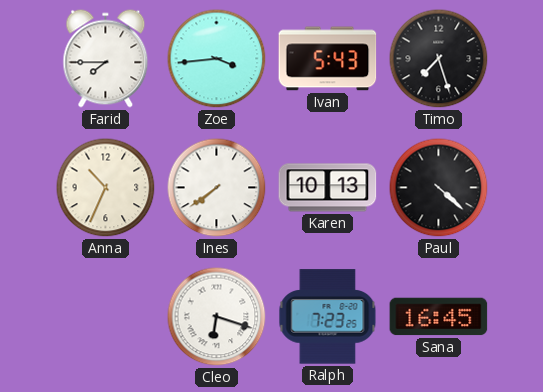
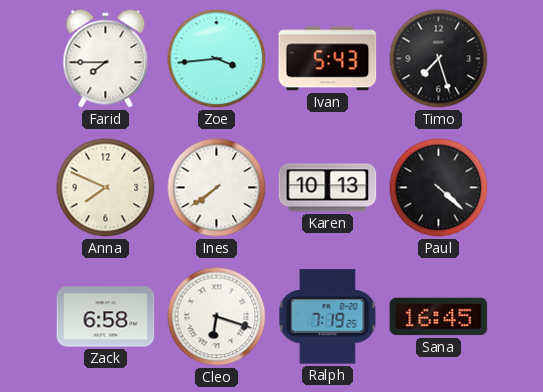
Anna: 10:34 -> 7:49
Zack: none -> 6:58
Ralph: 7:23 -> 7:19
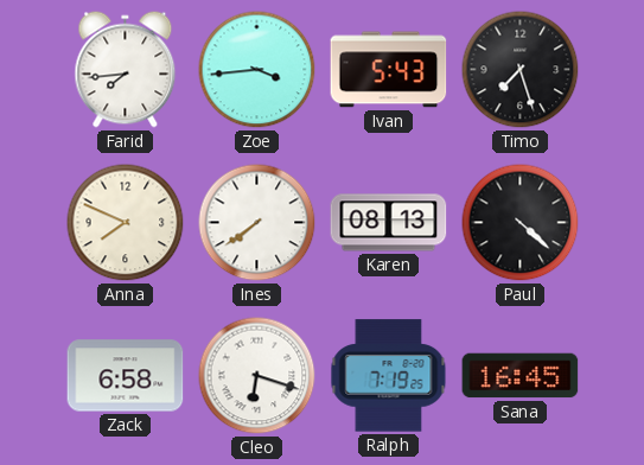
Farid: 7:45 -> 7:44
Karen: 10:13 -> 08:13
